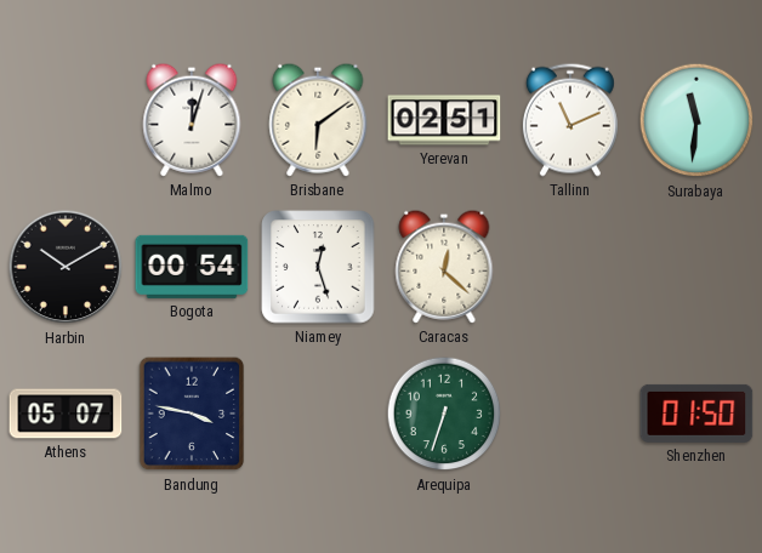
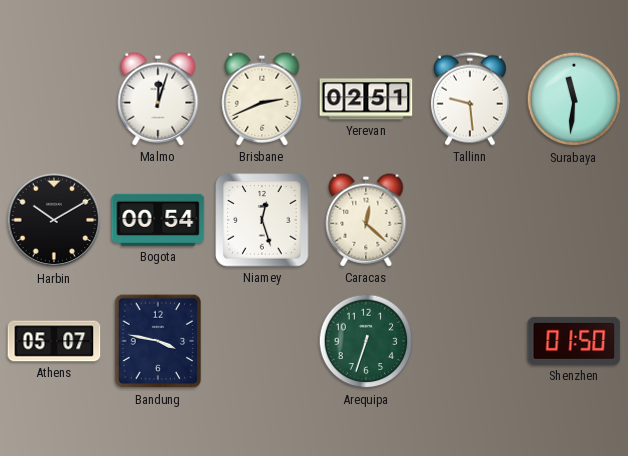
Brisbane: 6:09 -> 2:41
Tallinn: 11:11 -> 9:29
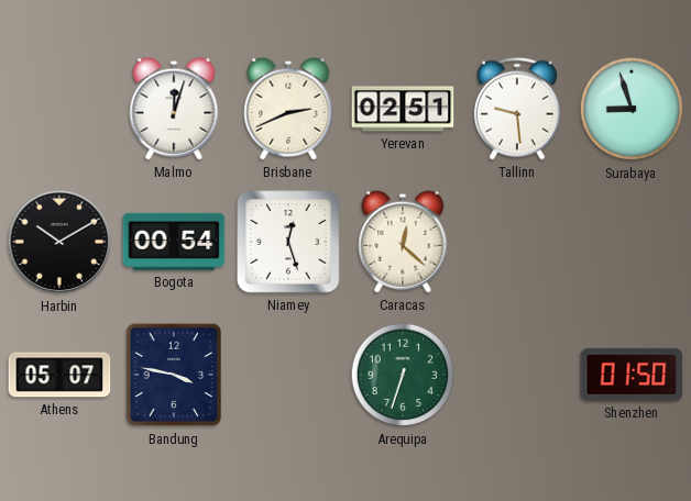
Surabaya: 11:31 -> 8:57
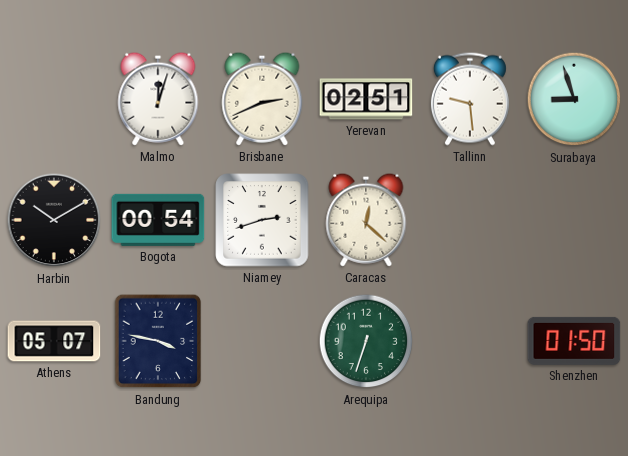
Niamey: 12:27 -> 2:42
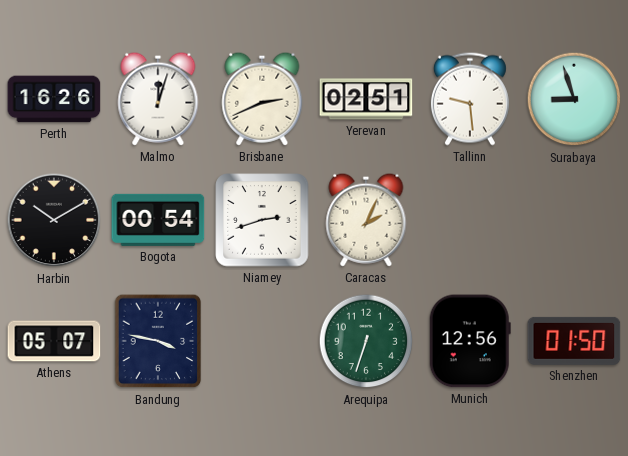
Perth: none -> 16:26
Caracas: 12:22 -> 2:04
Munich: none -> 12:56
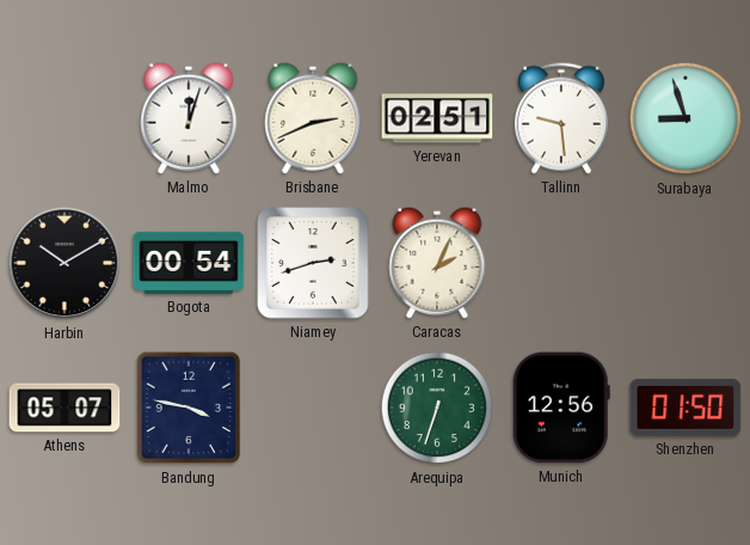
Perth: 16:26 -> none
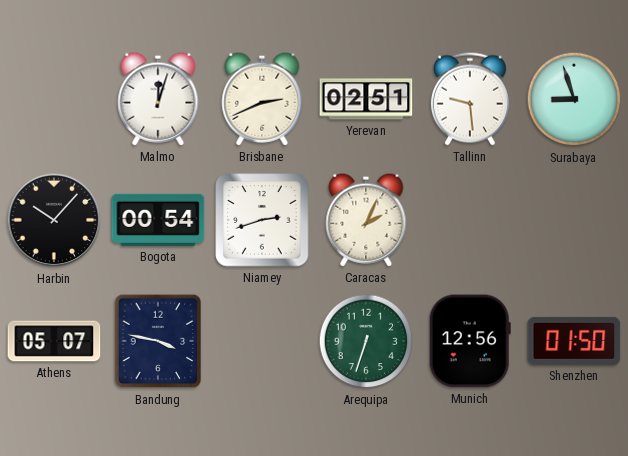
Harbin: 10:10 -> 10:07
